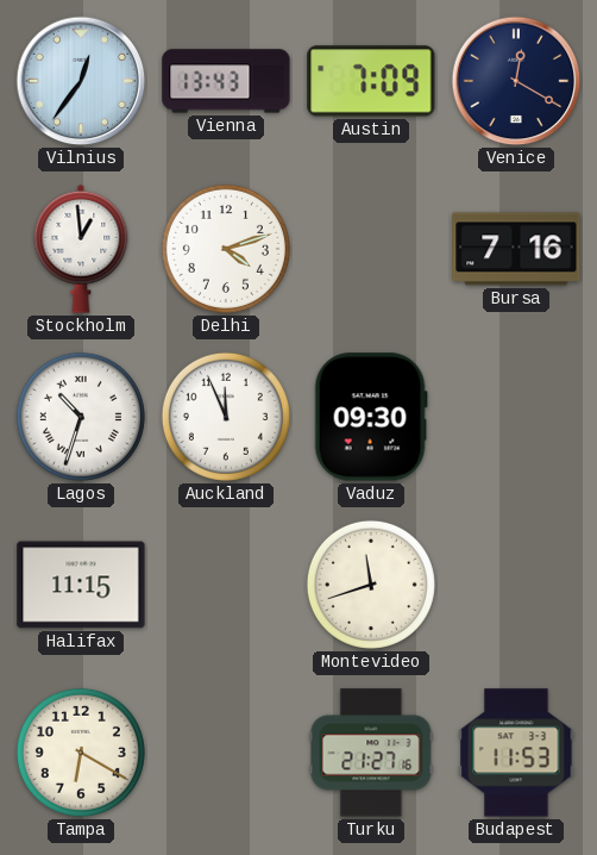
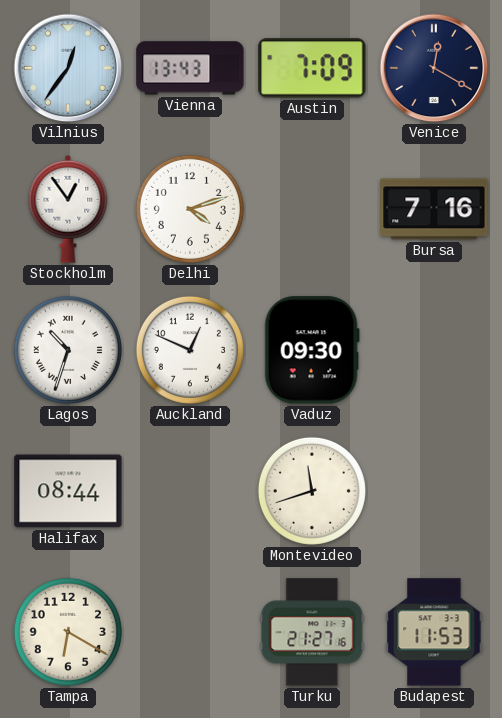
Stockholm: 12:59 -> 12:54
Auckland: 11:56 -> 12:49
Halifax: 11:15 -> 08:44
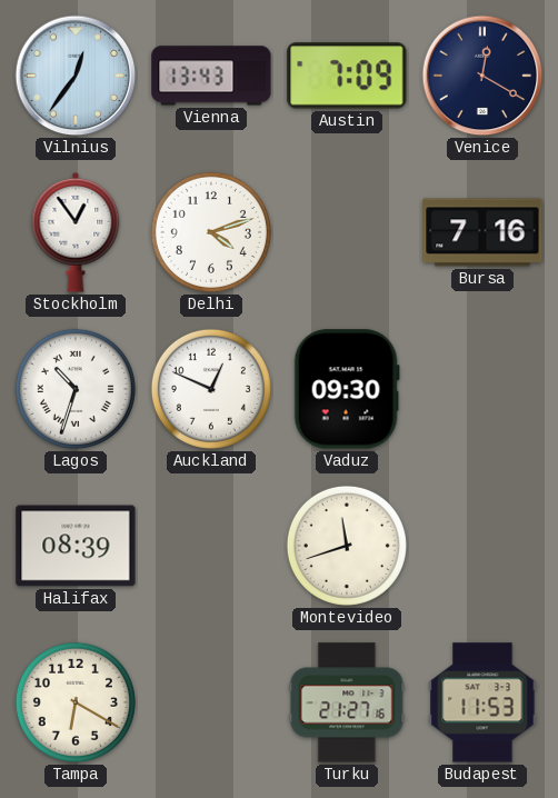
Halifax: 08:44 -> 08:39
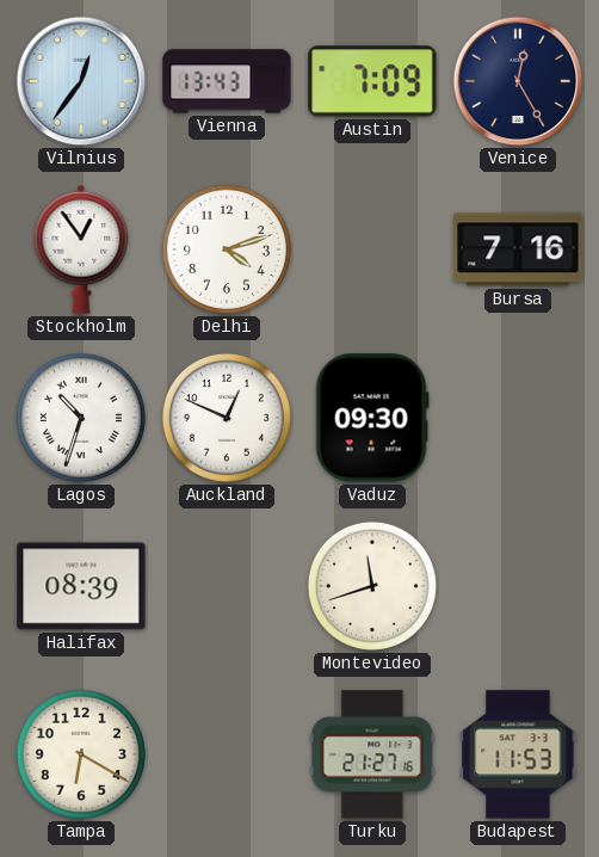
Venice: 12:20 -> 12:25
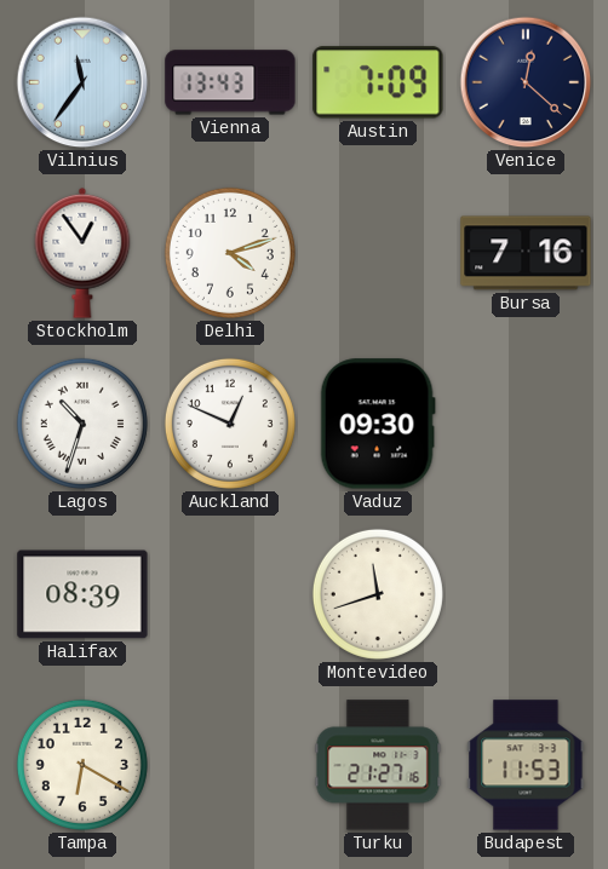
Vilnius: 12:36 -> 11:36
Venice: 12:25 -> 12:22
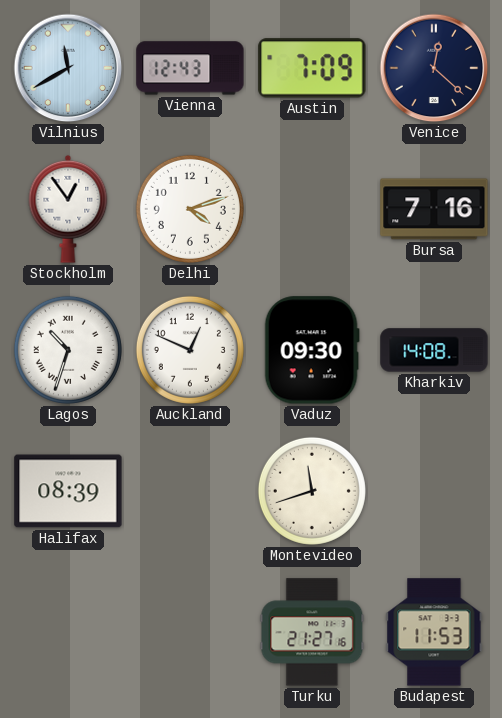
Vilnius: 11:36 -> 11:40
Vienna: 13:43 -> 12:43
Kharkiv: none -> 14:08
Tampa: 6:20 -> none
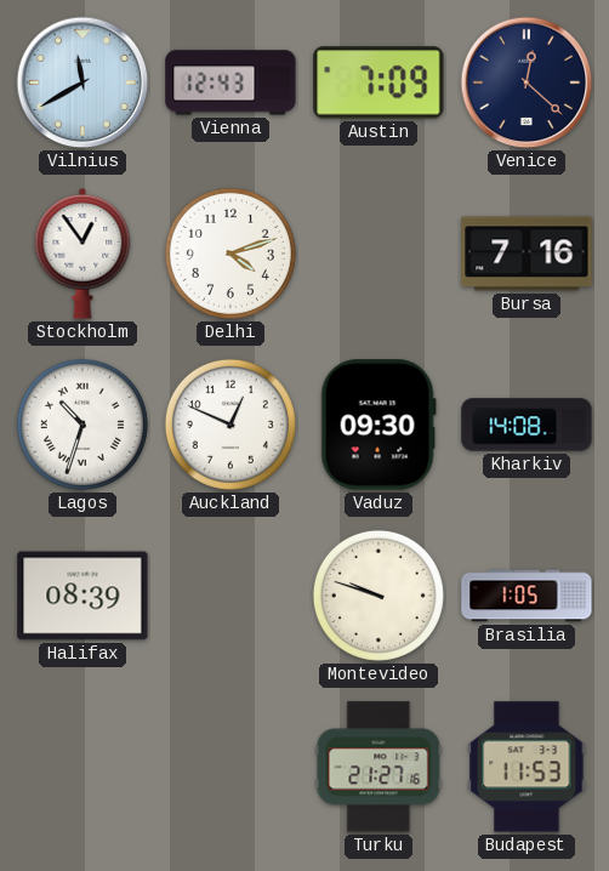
Montevideo: 11:42 -> 9:48
Brasilia: none -> 1:05
